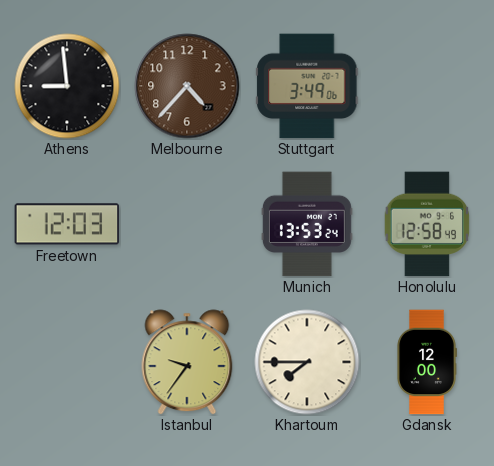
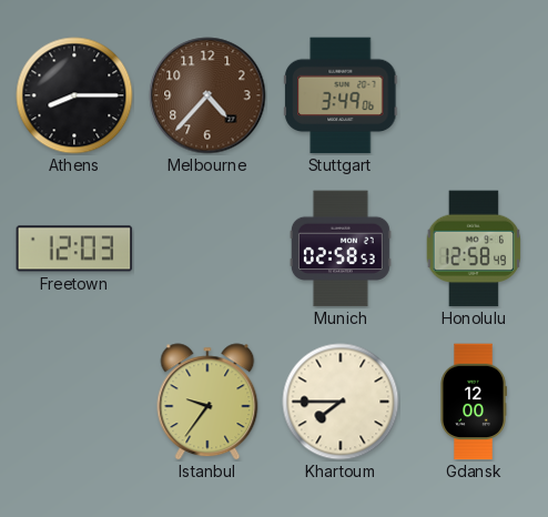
Athens: 8:59 -> 8:15
Munich: 13:53 -> 02:58
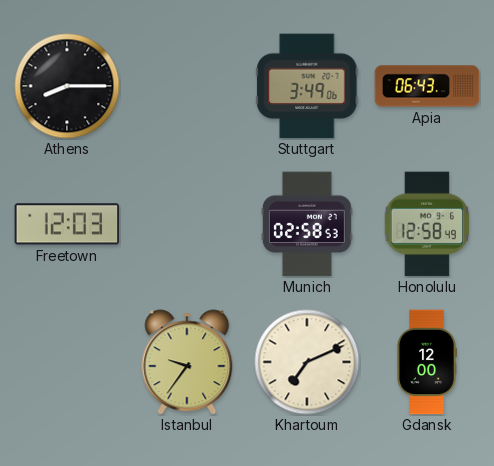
Melbourne: 4:37 -> none
Apia: none -> 06:43
Khartoum: 7:45 -> 7:11
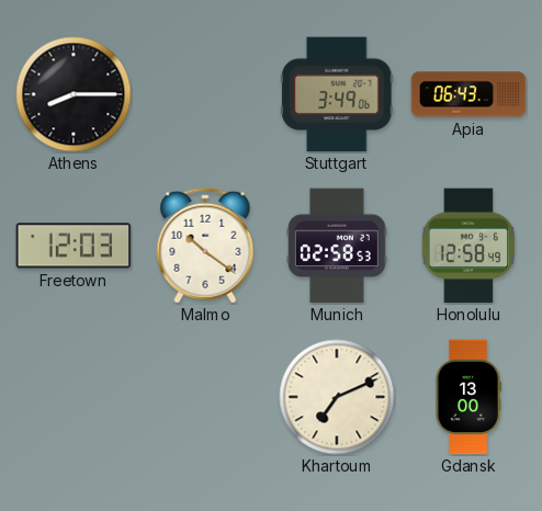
Malmo: none -> 10:21
Istanbul: 9:36 -> none
Gdansk: 12:00 -> 13:00
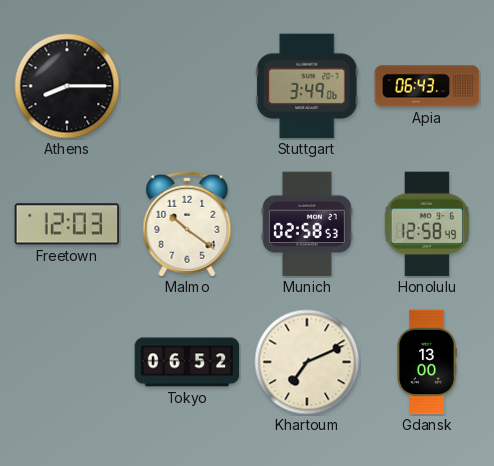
Tokyo: none -> 06:52
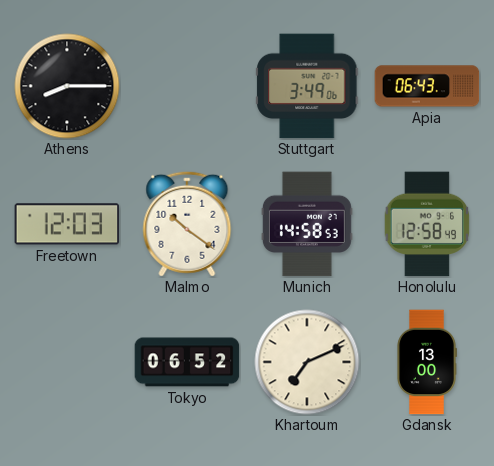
Munich: 02:58 -> 14:58
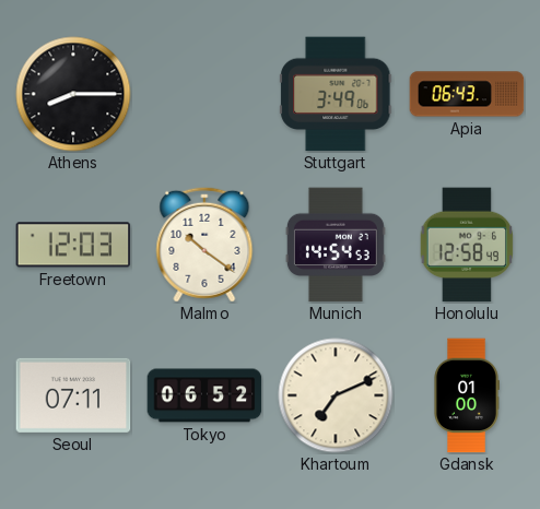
Munich: 14:58 -> 14:54
Seoul: none -> 07:11
Gdansk: 13:00 -> 01:00
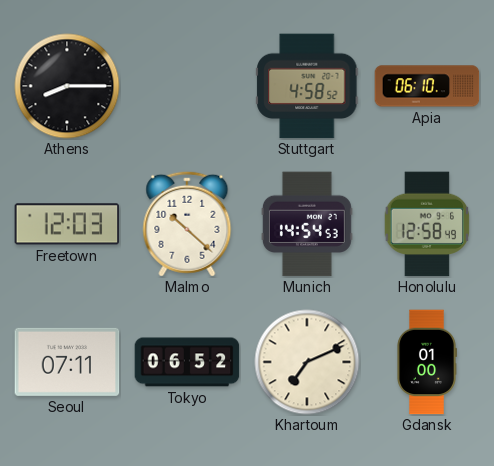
Stuttgart: 3:49 -> 4:58
Apia: 06:43 -> 06:10
Malmo: 10:21 -> 10:22
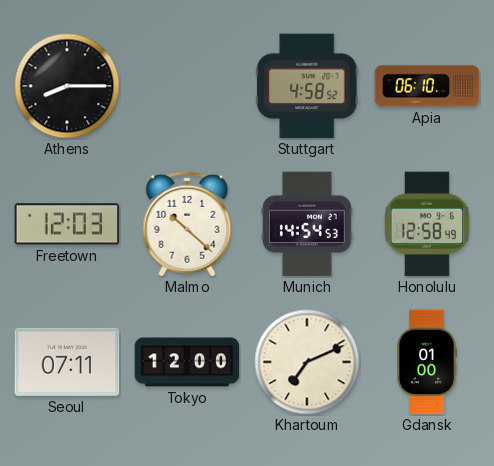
Tokyo: 06:52 -> 12:00
